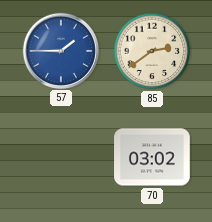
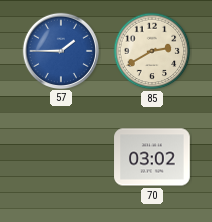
85: 2:39 -> 2:40
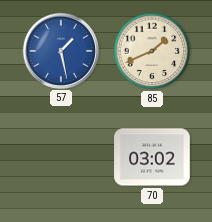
57: 1:45 -> 1:28
85: 2:40 -> 1:41
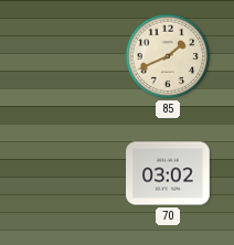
57: 1:28 -> none
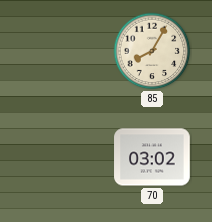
85: 1:41 -> 8:05
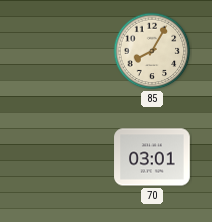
70: 03:02 -> 03:01
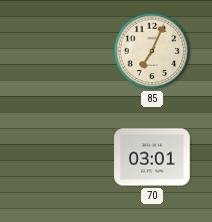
85: 8:05 -> 7:04
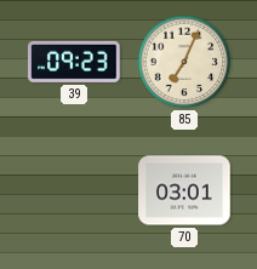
39: none -> 09:23
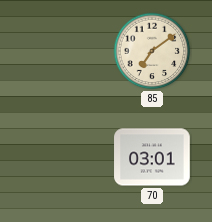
39: 09:23 -> none
85: 7:04 -> 7:09
